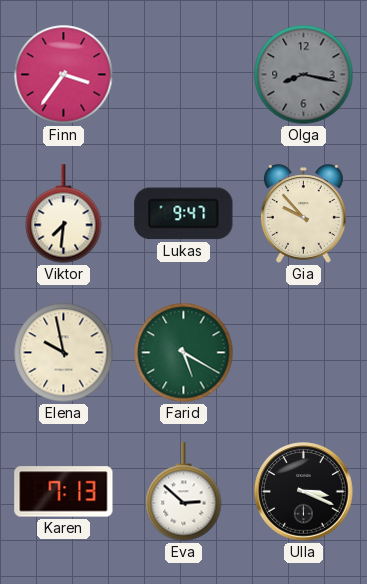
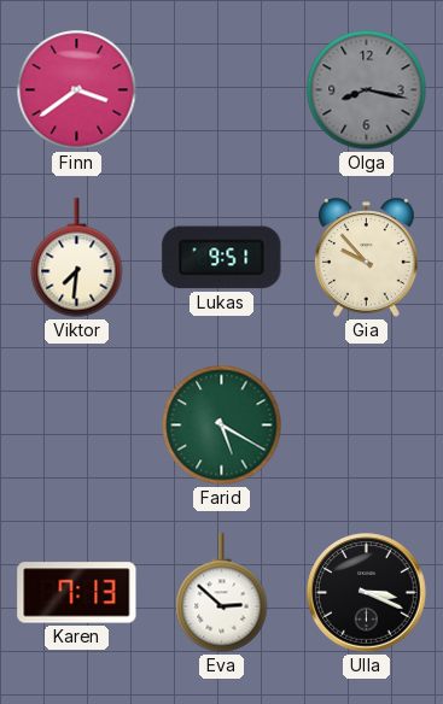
Finn: 3:36 -> 3:39
Lukas: 9:47 -> 9:51
Elena: 9:58 -> none
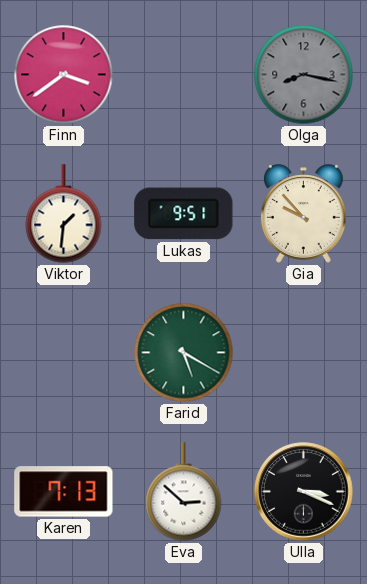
Viktor: 7:31 -> 1:31
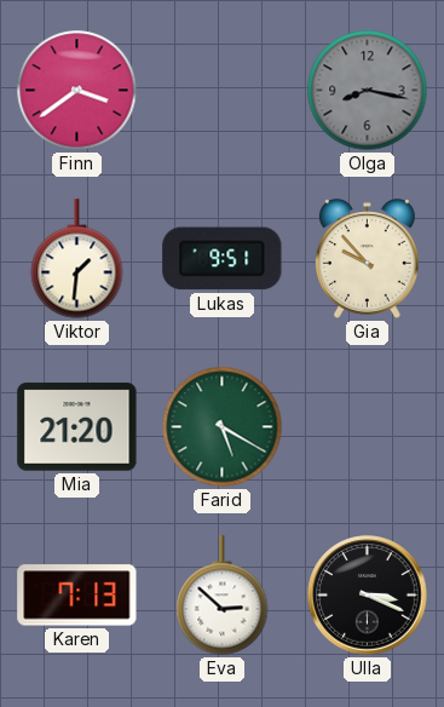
Mia: none -> 21:20
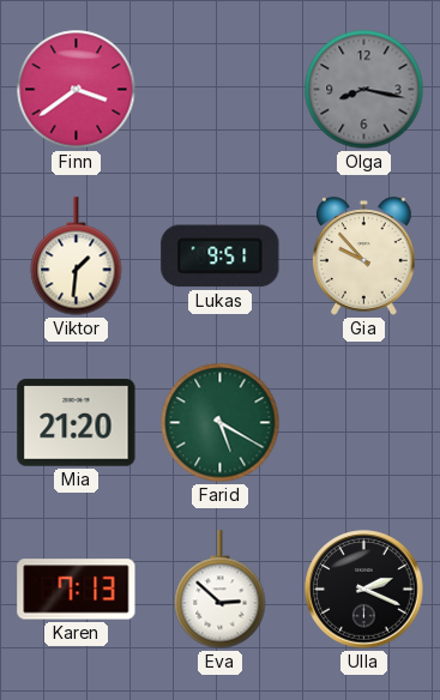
Ulla: 3:19 -> 2:19
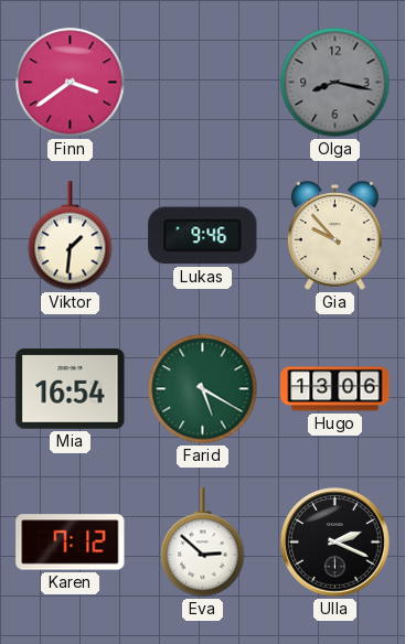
Lukas: 9:51 -> 9:46
Mia: 21:20 -> 16:54
Hugo: none -> 13:06
Karen: 7:13 -> 7:12
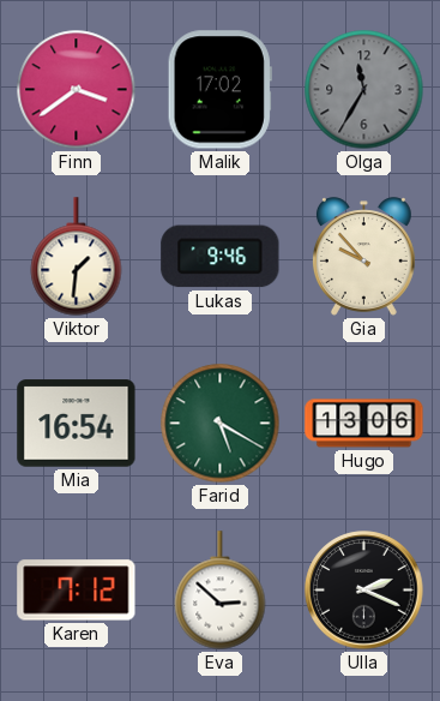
Malik: none -> 17:02
Olga: 8:17 -> 11:35
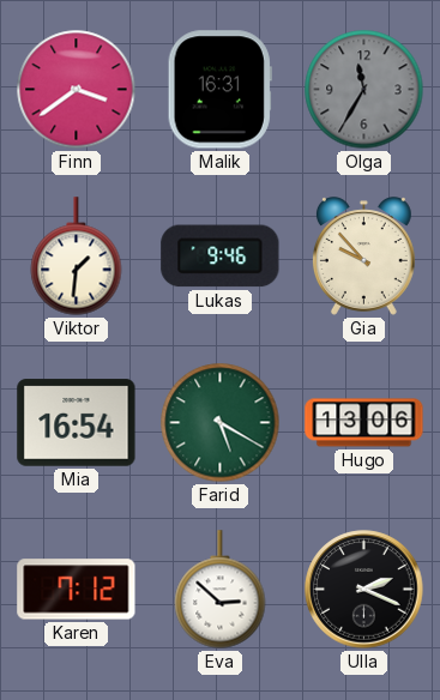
Malik: 17:02 -> 16:31
